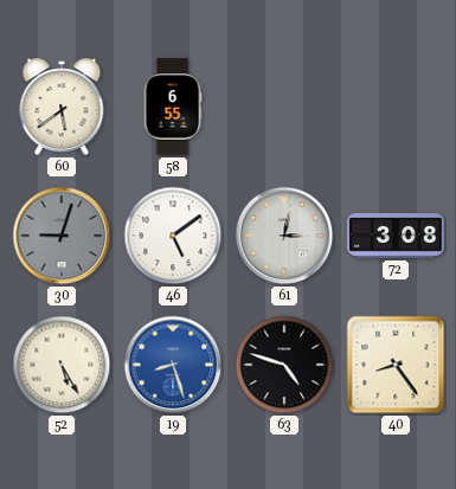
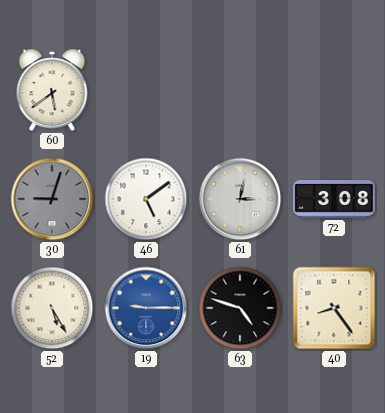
58: 6:55 -> none
19: 8:27 -> 9:15
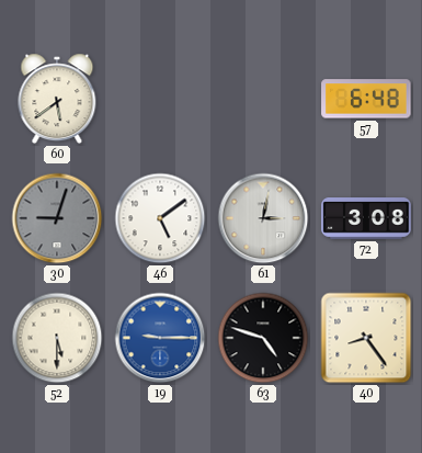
57: none -> 6:48
52: 5:25 -> 5:30
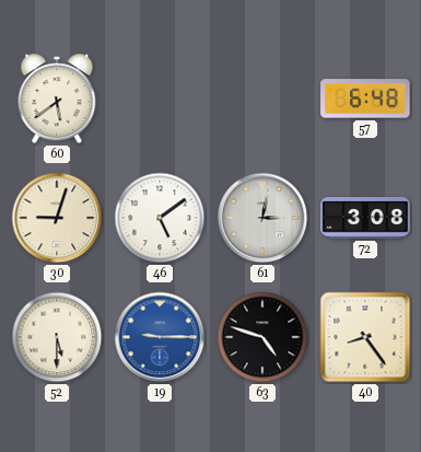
30 dial: grey -> cream
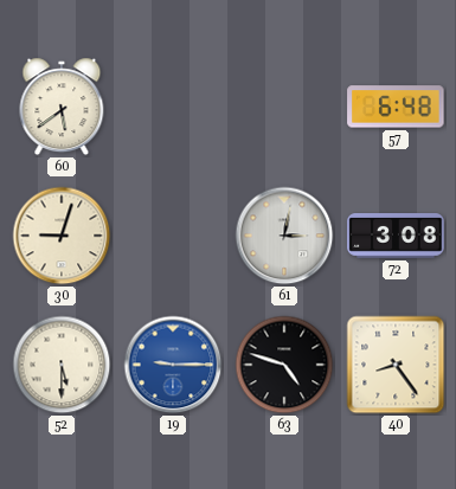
46: 5:09 -> none
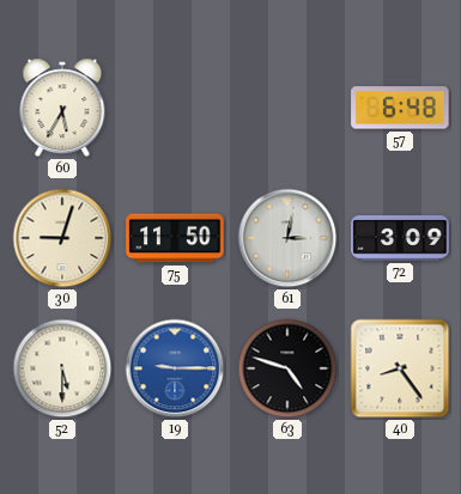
60: 5:39 -> 5:35
75: none -> 11:50
72: 3:08 -> 3:09
